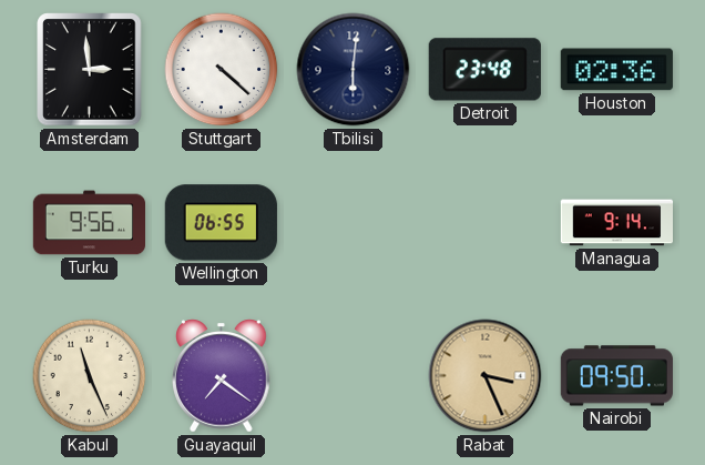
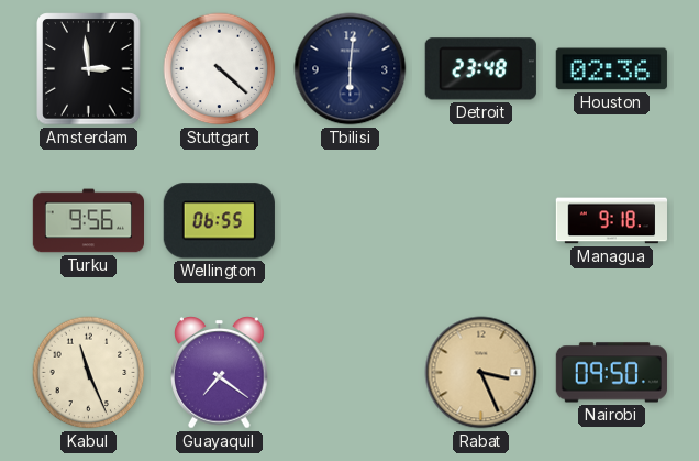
Managua: 9:14 -> 9:18
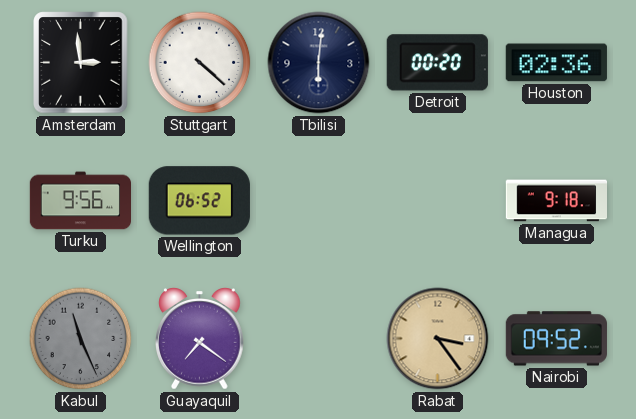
Detroit: 23:48 -> 00:20
Wellington: 06:55 -> 06:52
Kabul dial: cream -> grey
Rabat: 3:26 -> 3:24
Nairobi: 09:50 -> 09:52
